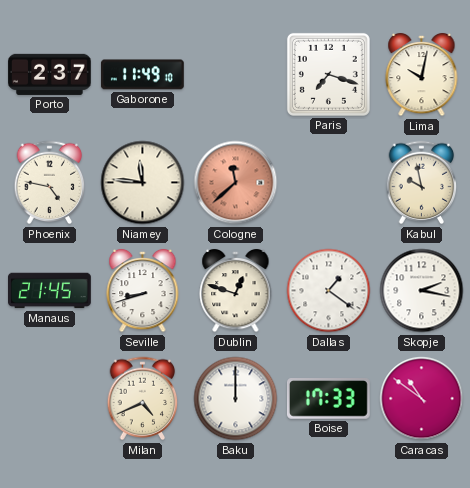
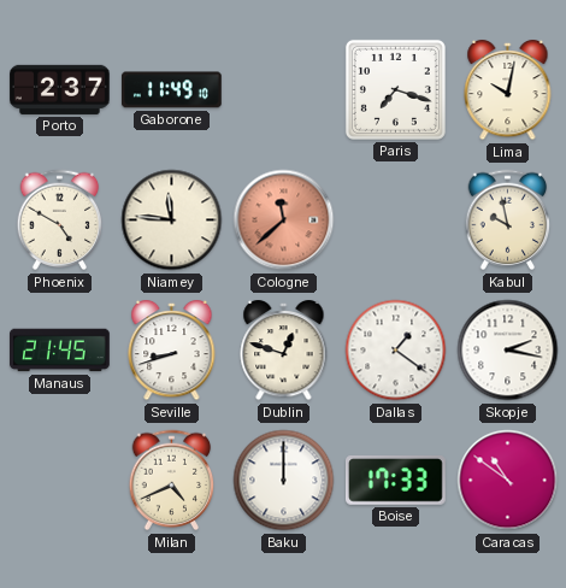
Phoenix: 4:47 -> 4:50
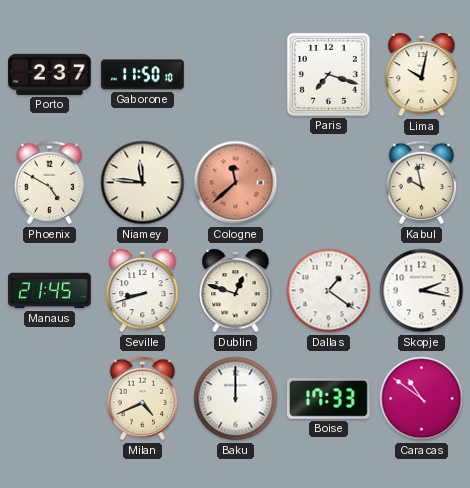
Gaborone: 11:49 -> 11:50
